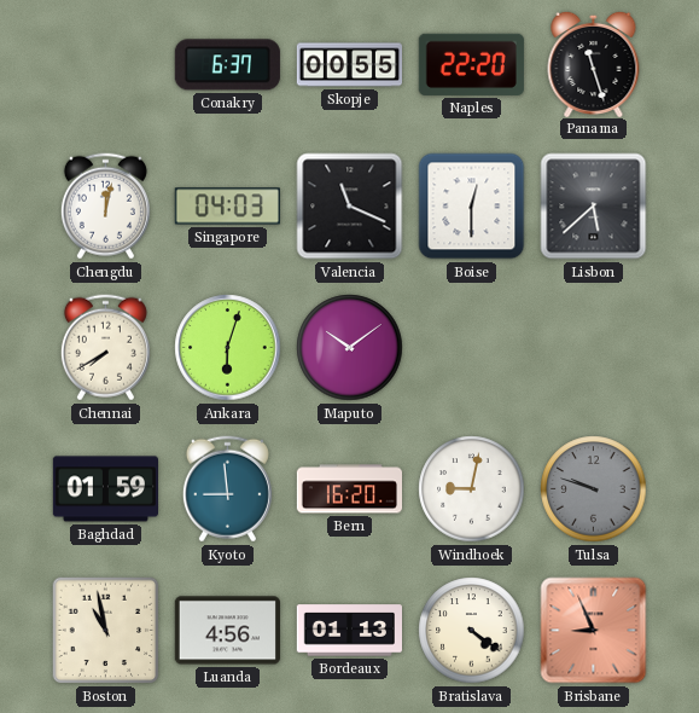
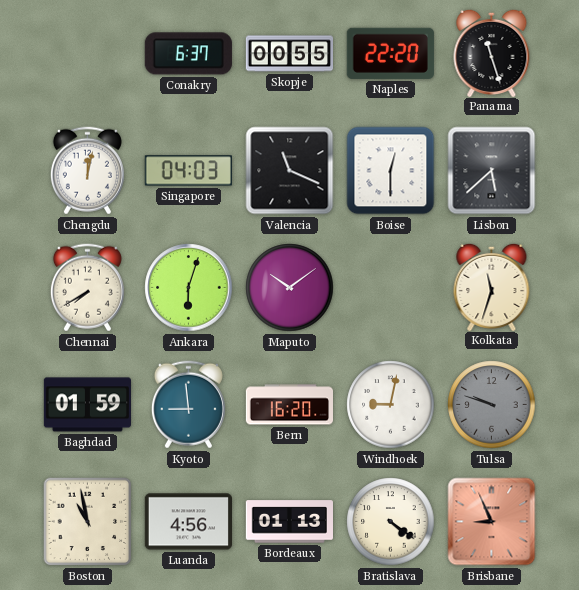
Kolkata: none -> 11:33
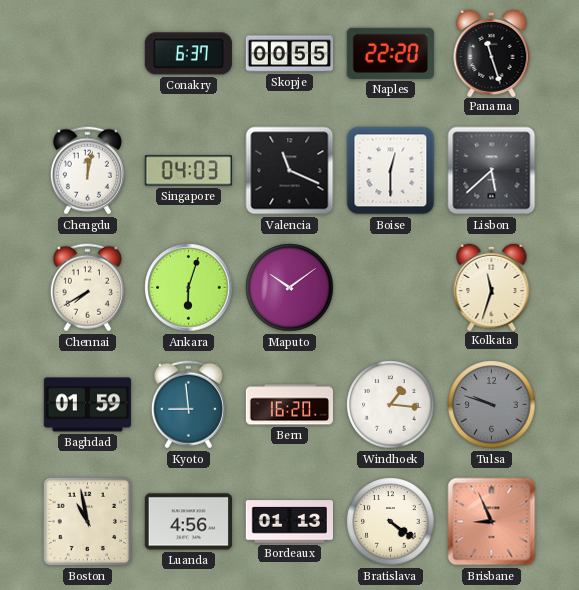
Windhoek: 9:02 -> 1:16
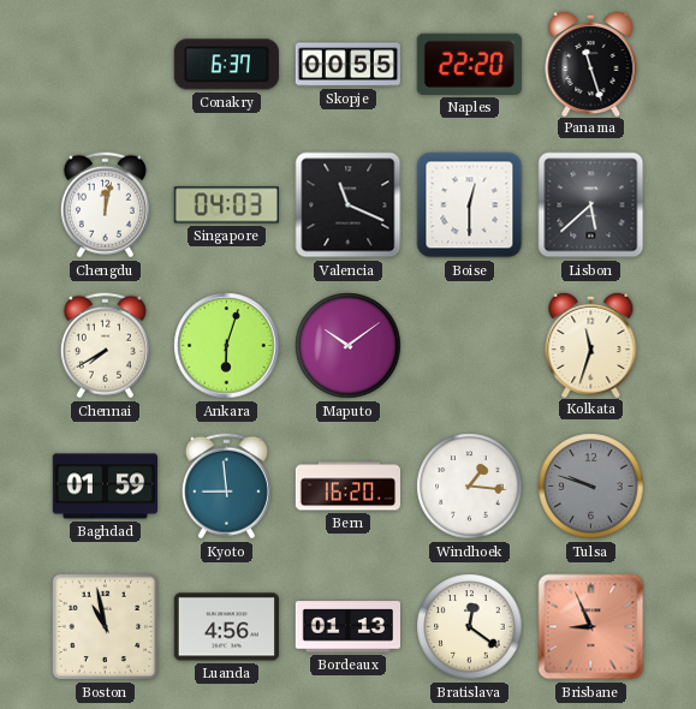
Bratislava: 4:21 -> 12:21
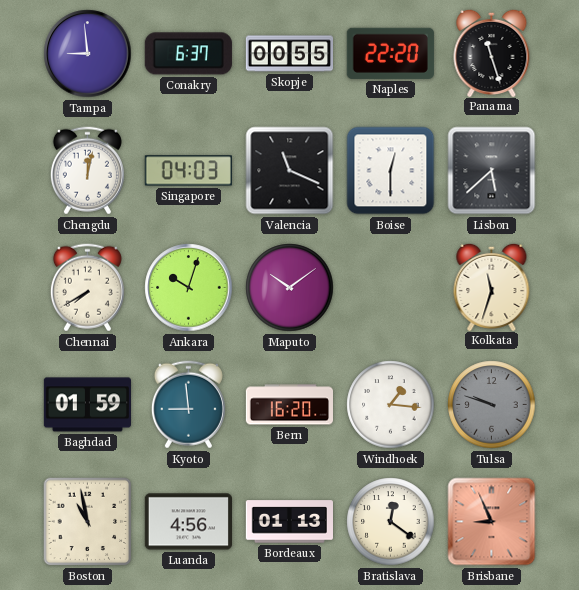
Tampa: none -> 8:59
Ankara: 6:03 -> 10:03
